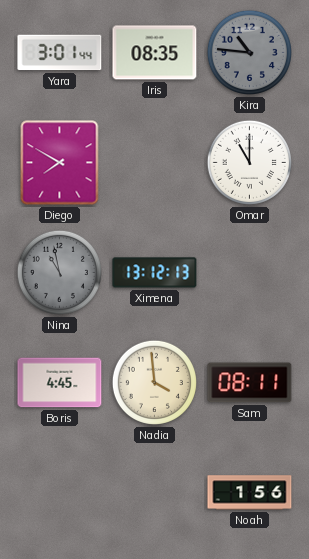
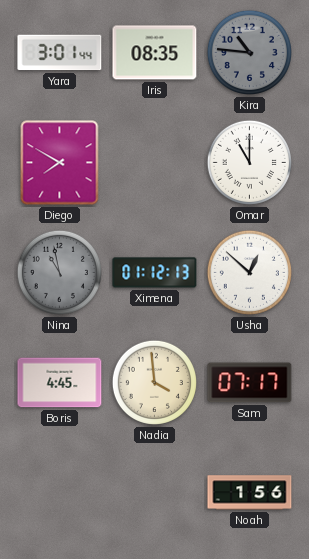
Ximena: 13:12 -> 01:12
Usha: none -> 12:52
Sam: 08:11 -> 07:17
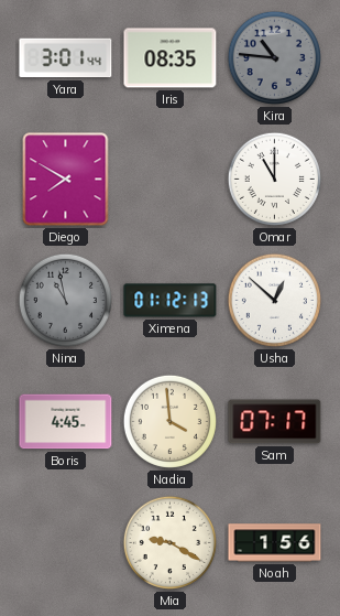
Mia: none -> 9:20
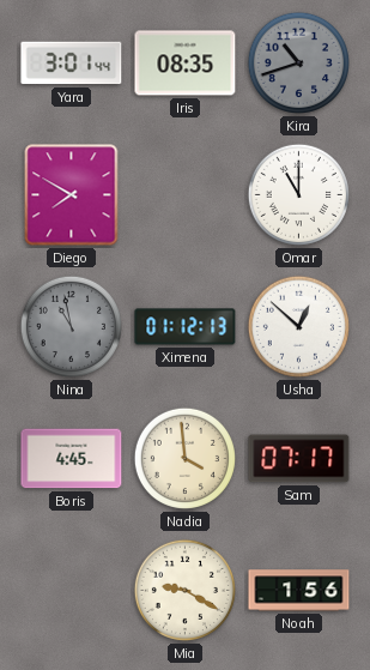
Kira: 10:46 -> 10:42
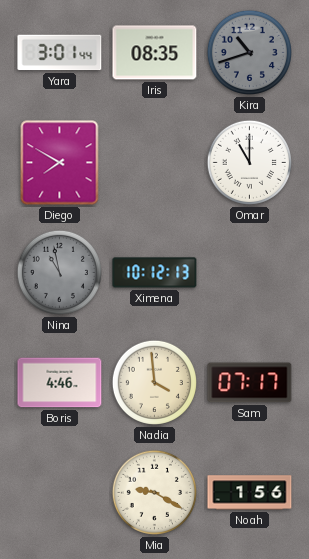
Ximena: 01:12 -> 10:12
Usha: 12:52 -> none
Boris: 4:45 -> 4:46
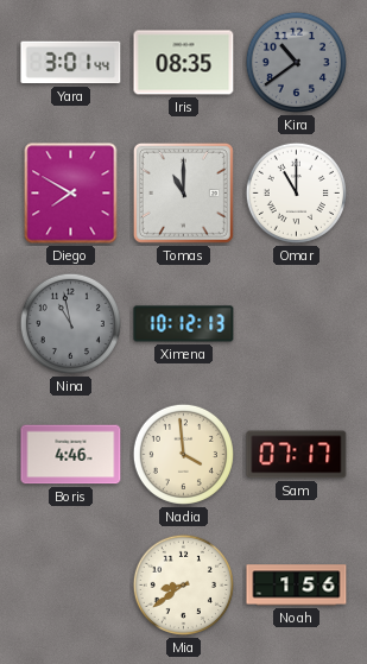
Kira: 10:42 -> 10:39
Tomas: none -> 11:00
Mia: 9:20 -> 8:39
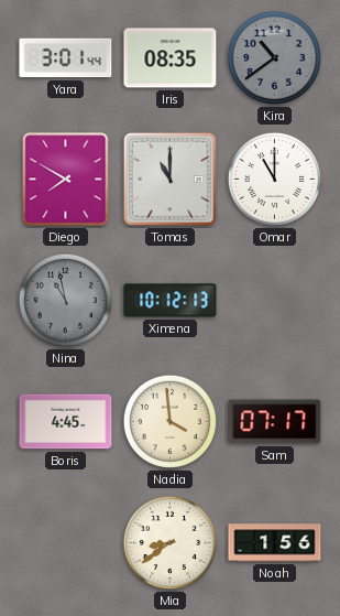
Boris: 4:46 -> 4:45
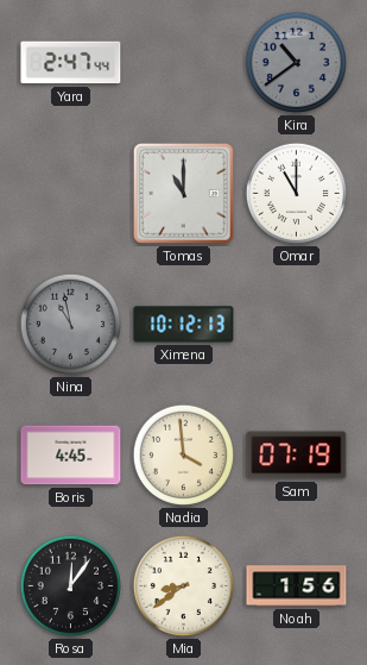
Yara: 3:01 -> 2:47
Iris: 08:35 -> none
Diego: 7:50 -> none
Sam: 07:17 -> 07:19
Rosa: none -> 12:06
